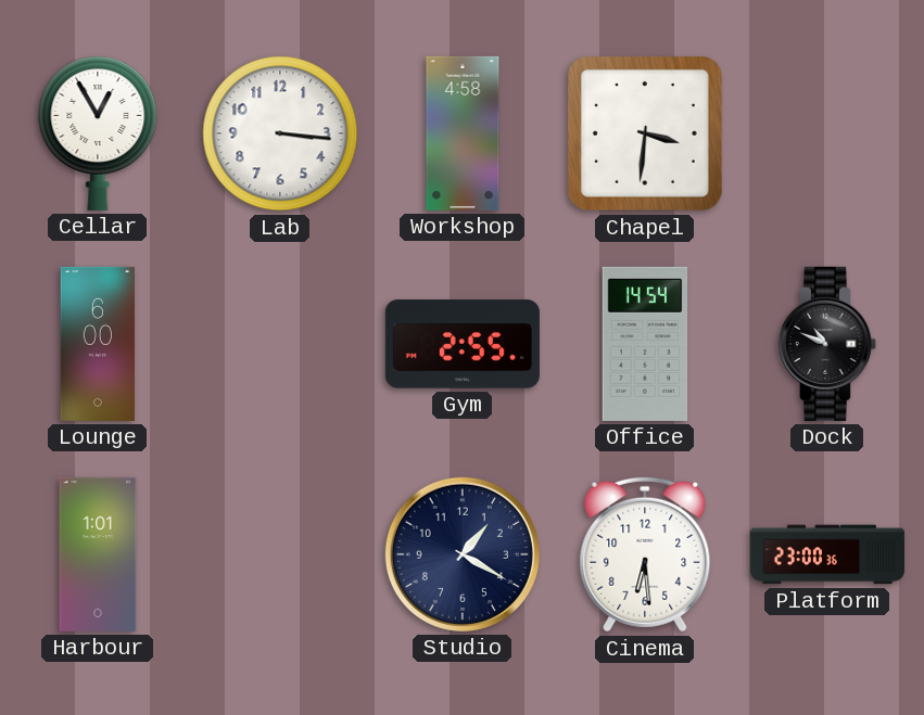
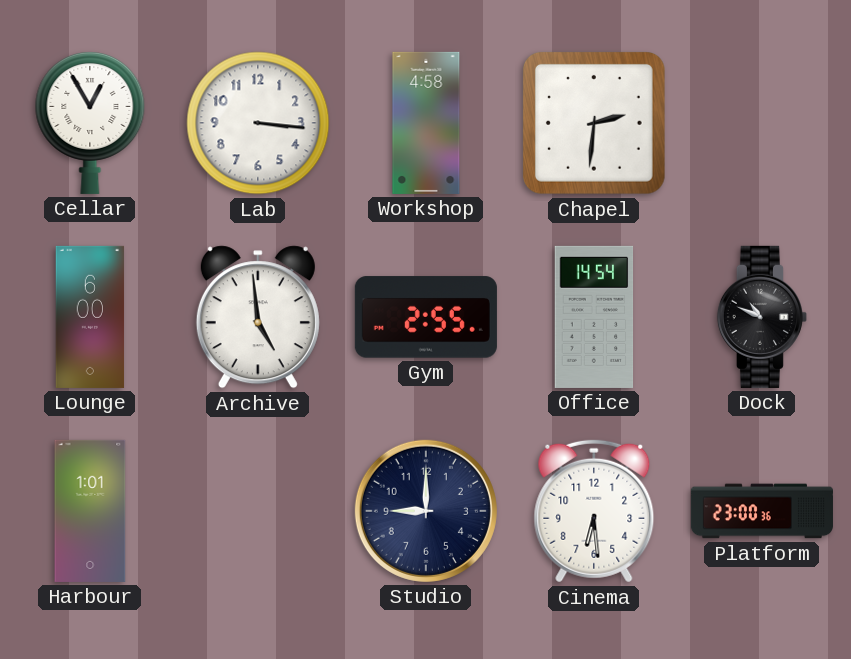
Chapel: 3:31 -> 2:31
Archive: none -> 4:59
Studio: 1:20 -> 9:00
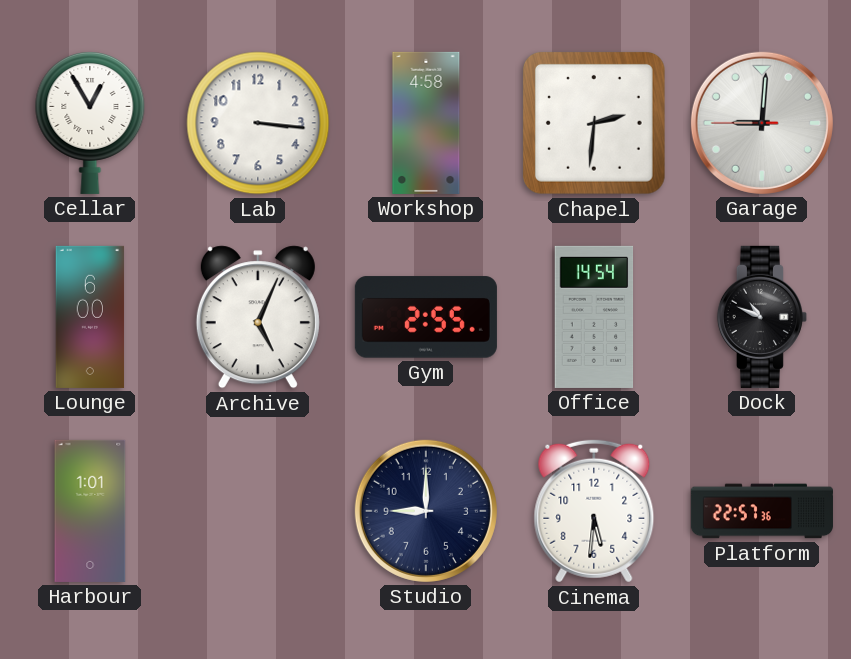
Garage: none -> 9:00
Archive: 4:59 -> 5:04
Cinema: 6:29 -> 5:31
Platform: 23:00 -> 22:57
